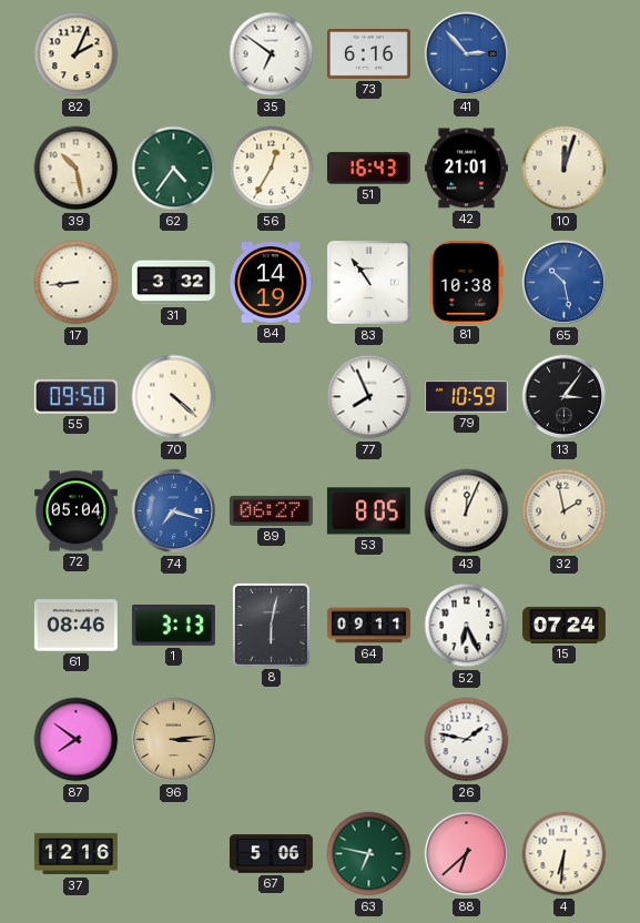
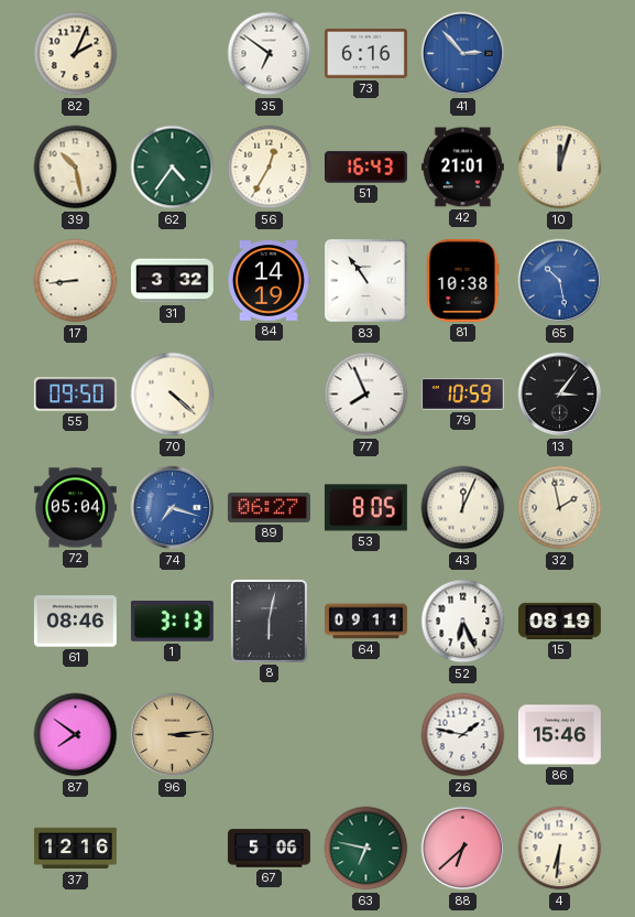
15: 07:24 -> 08:19
86: none -> 15:46
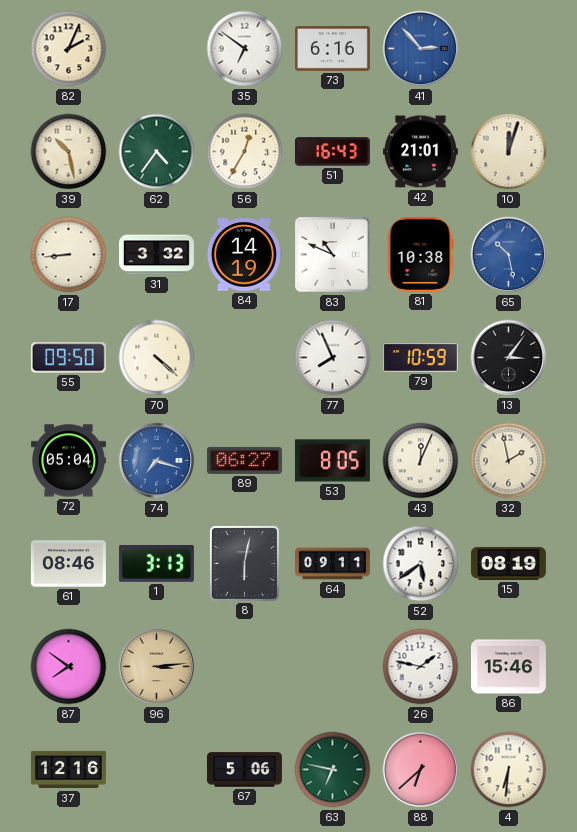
83: 10:54 -> 10:49
52: 6:26 -> 5:39
